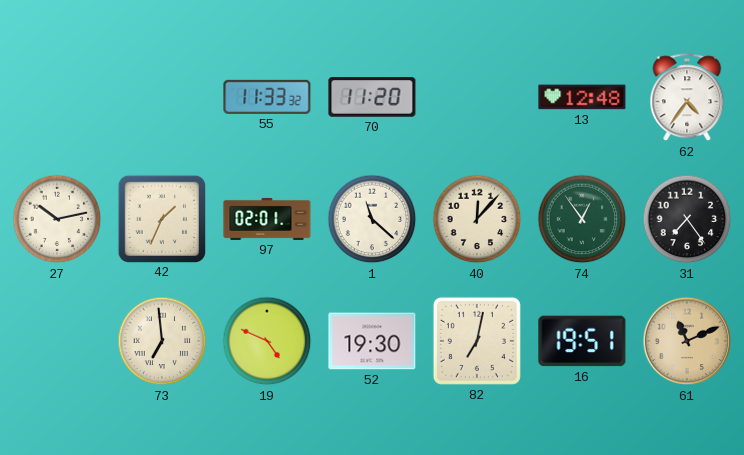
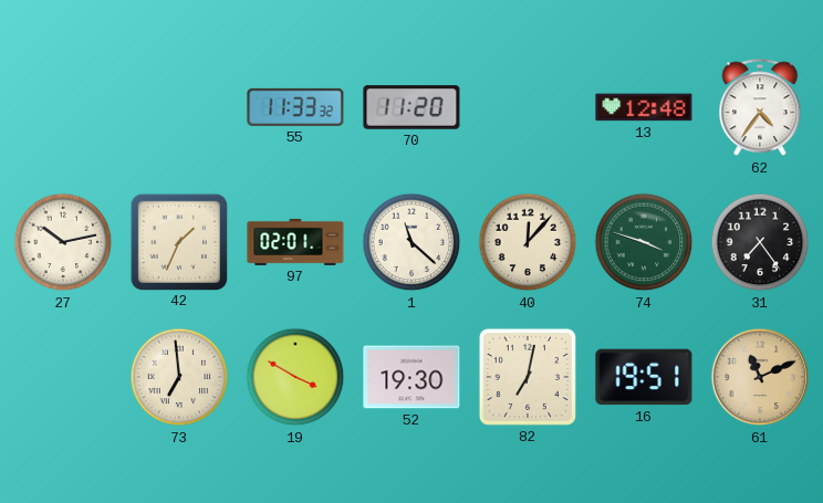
74: 12:54 -> 3:48
19: 4:49 -> 3:50
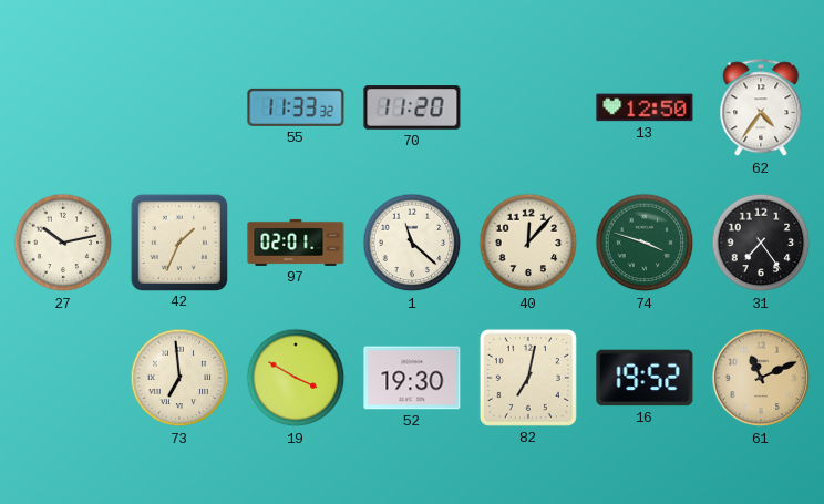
13: 12:48 -> 12:50
16: 19:51 -> 19:52
